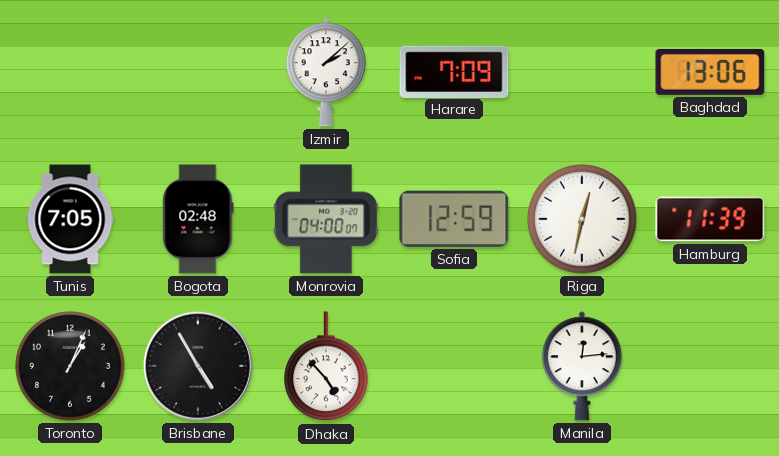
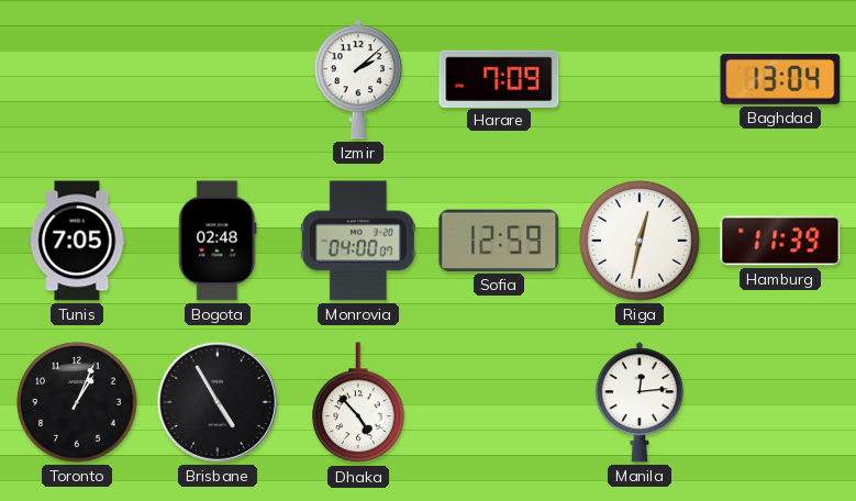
Baghdad: 13:06 -> 13:04
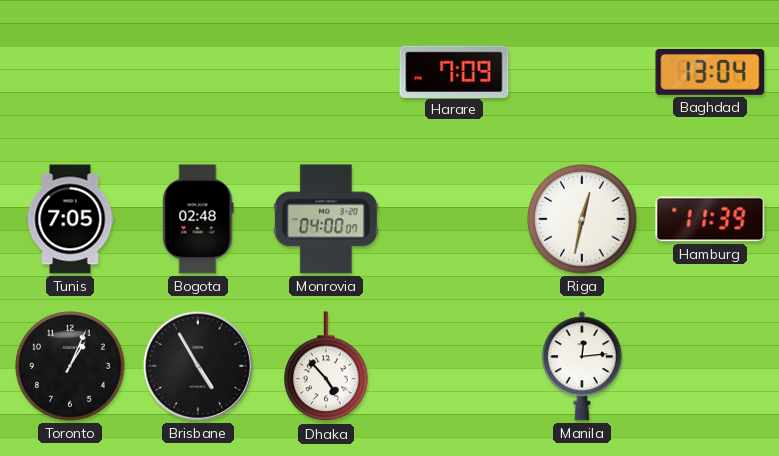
Izmir: 2:08 -> none
Sofia: 12:59 -> none
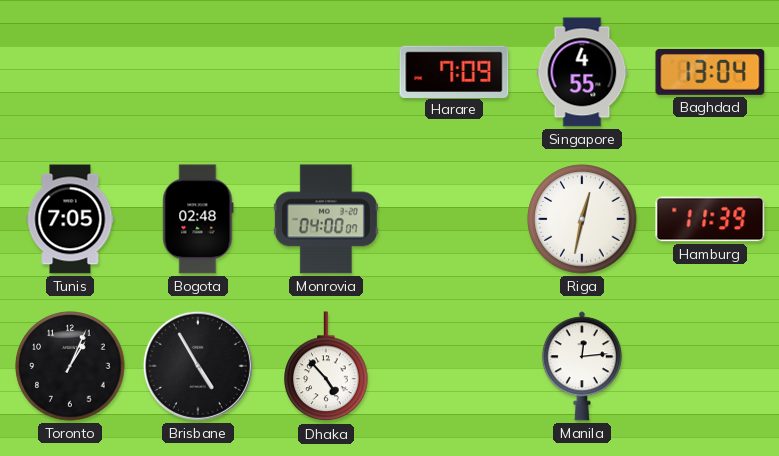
Singapore: none -> 4:55
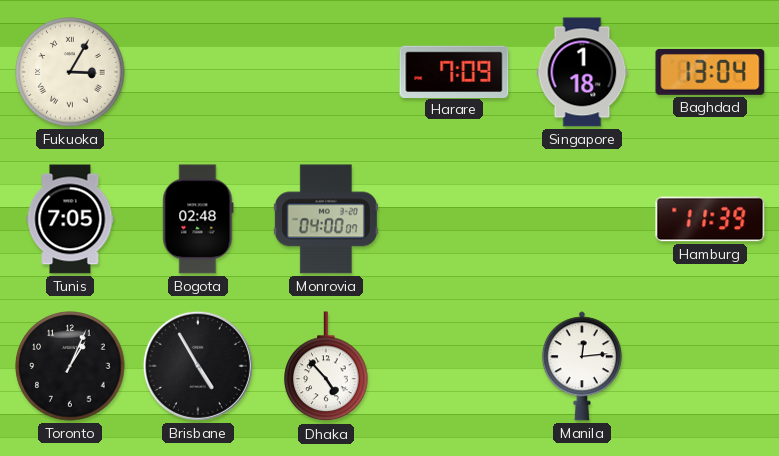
Fukuoka: none -> 3:05
Singapore: 4:55 -> 1:18
Riga: 12:32 -> none
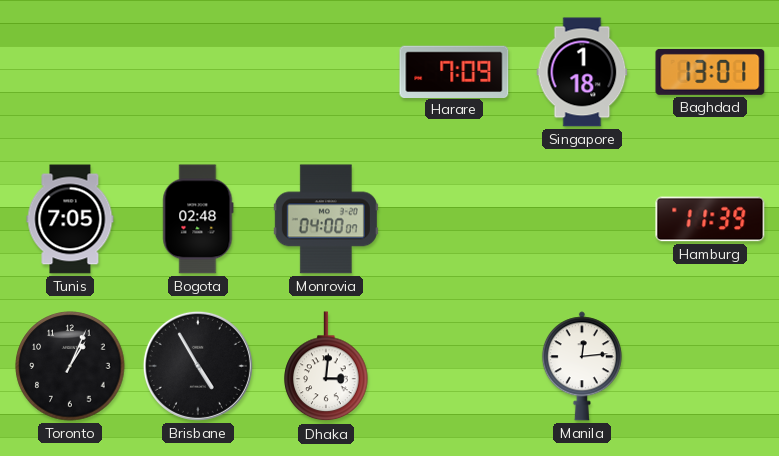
Fukuoka: 3:05 -> none
Baghdad: 13:04 -> 13:01
Dhaka: 4:53 -> 3:01
